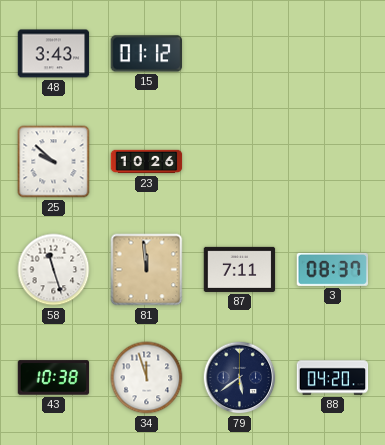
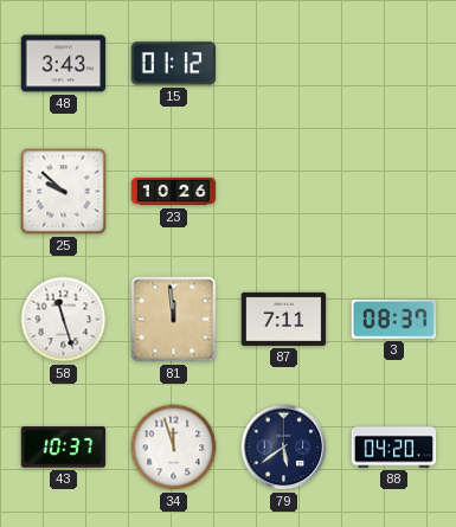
43: 10:38 -> 10:37
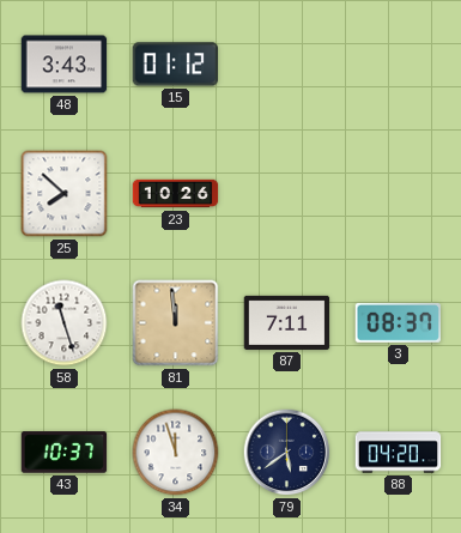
25: 9:52 -> 7:52
